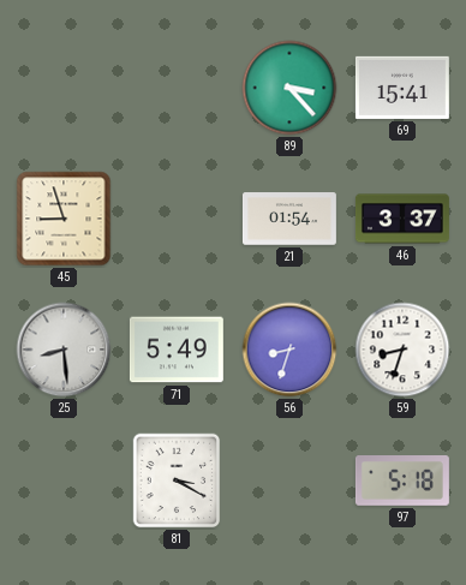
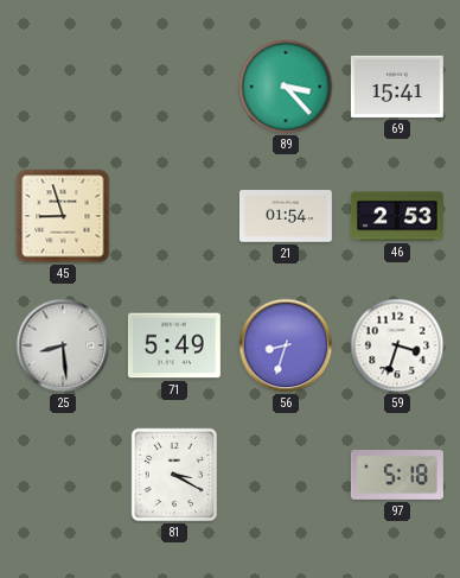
46: 3:37 -> 2:53
59: 8:33 -> 3:33
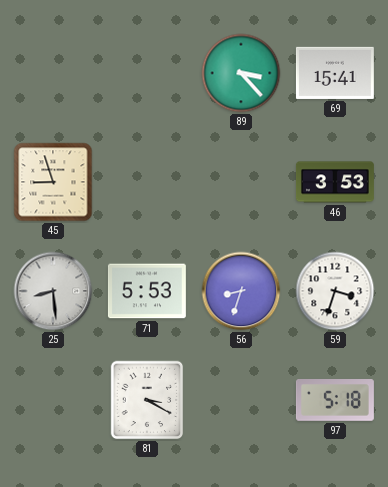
21: 01:54 -> none
46: 2:53 -> 3:53
71: 5:49 -> 5:53
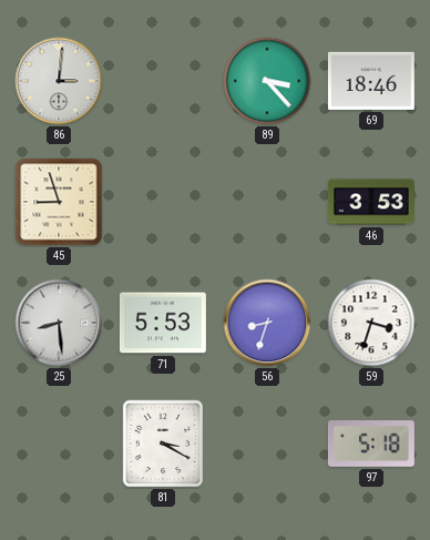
86: none -> 3:01
69: 15:41 -> 18:46
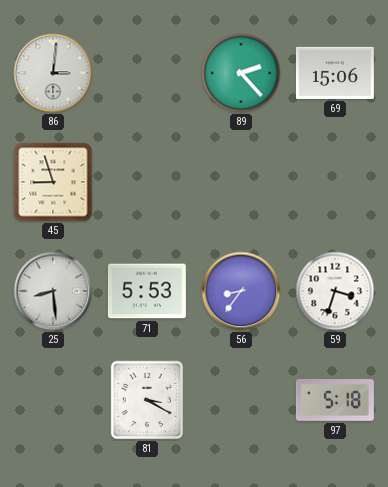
89: 3:23 -> 2:23
69: 18:46 -> 15:06
46: 3:53 -> none
56: 8:33 -> 8:36
